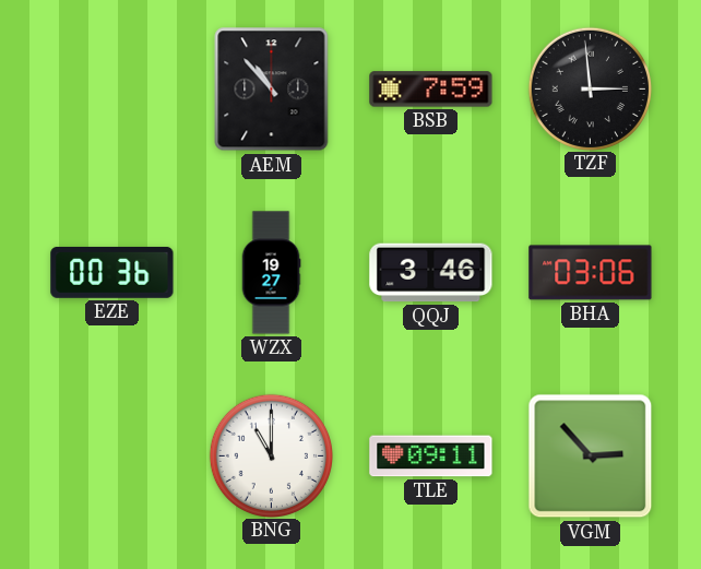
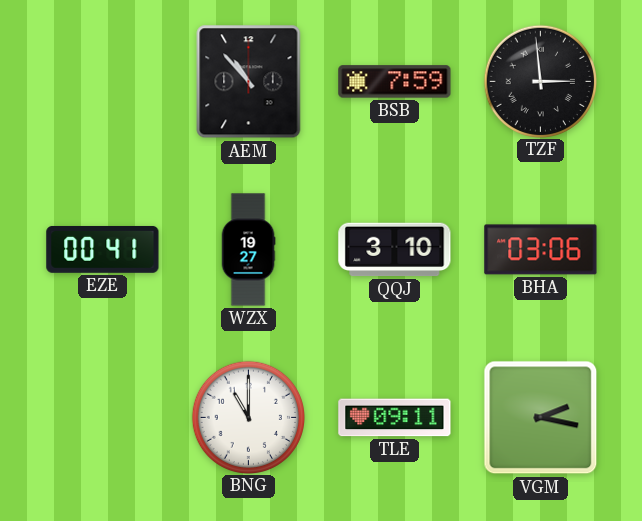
EZE: 00:36 -> 00:41
QQJ: 3:46 -> 3:10
VGM: 2:53 -> 2:17
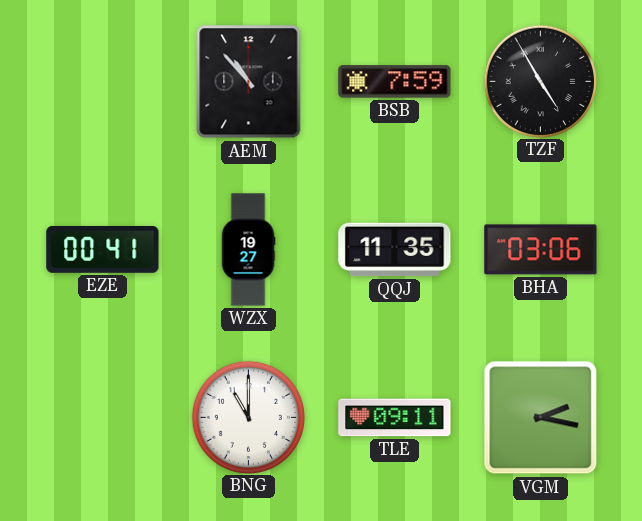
TZF: 2:59 -> 4:55
QQJ: 3:10 -> 11:35
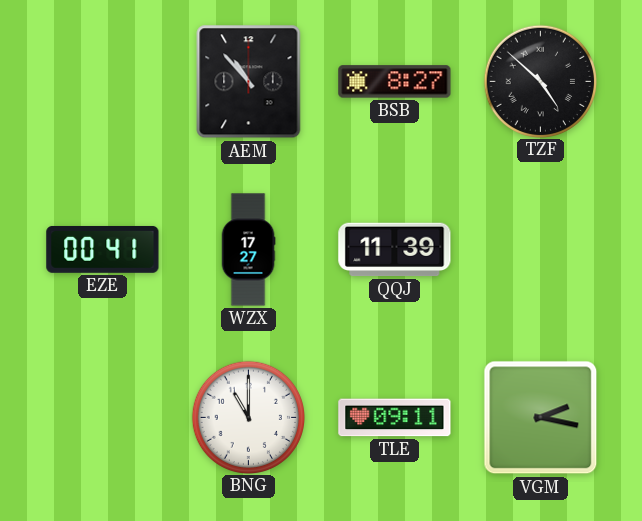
BSB: 7:59 -> 8:27
TZF: 4:55 -> 4:52
WZX: 19:27 -> 17:27
QQJ: 11:35 -> 11:39
BHA: 03:06 -> none
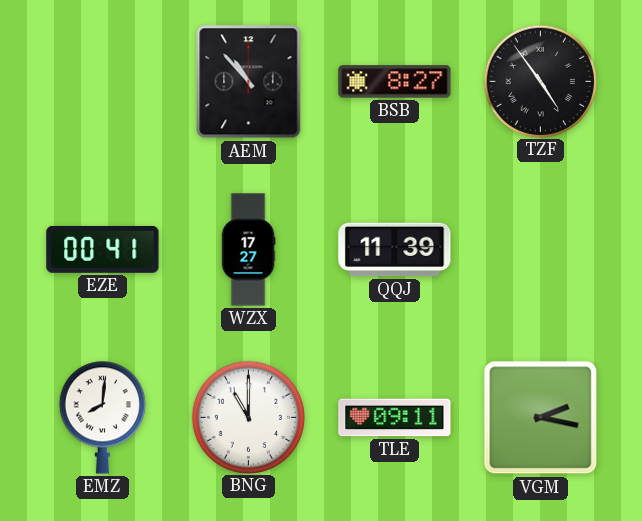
TZF: 4:52 -> 4:54
EMZ: none -> 8:01
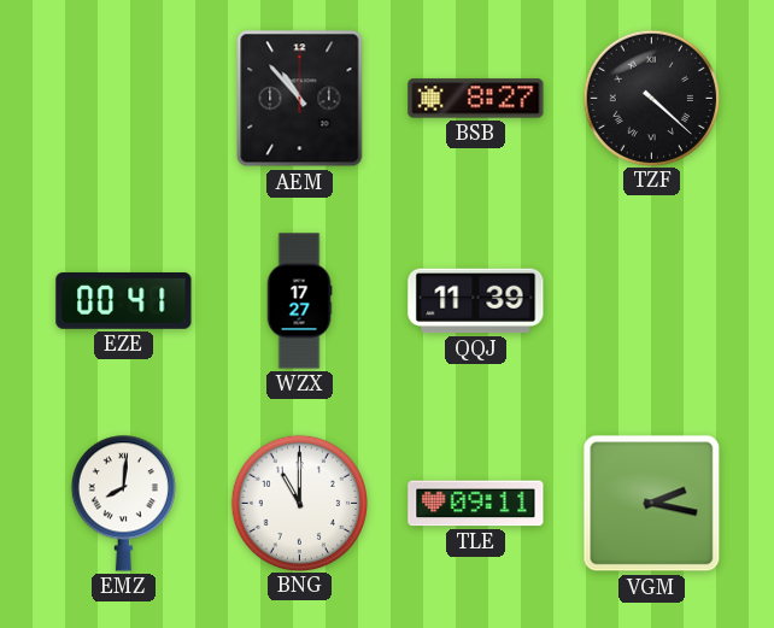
TZF: 4:54 -> 4:22
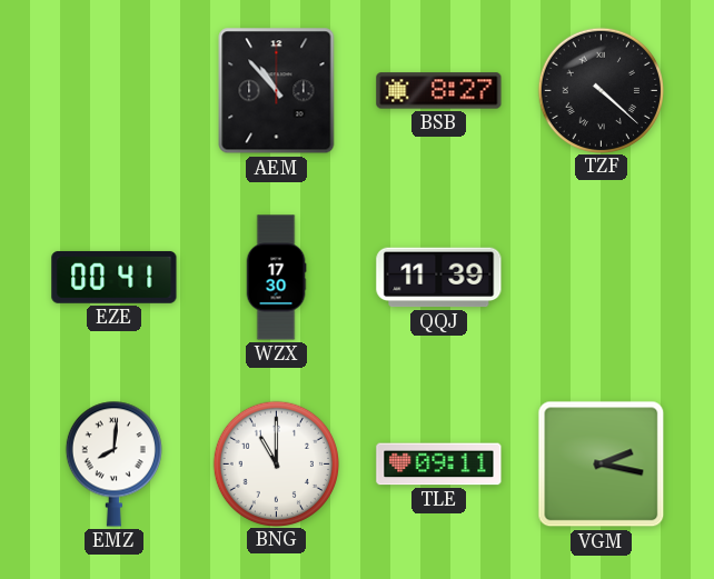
WZX: 17:27 -> 17:30
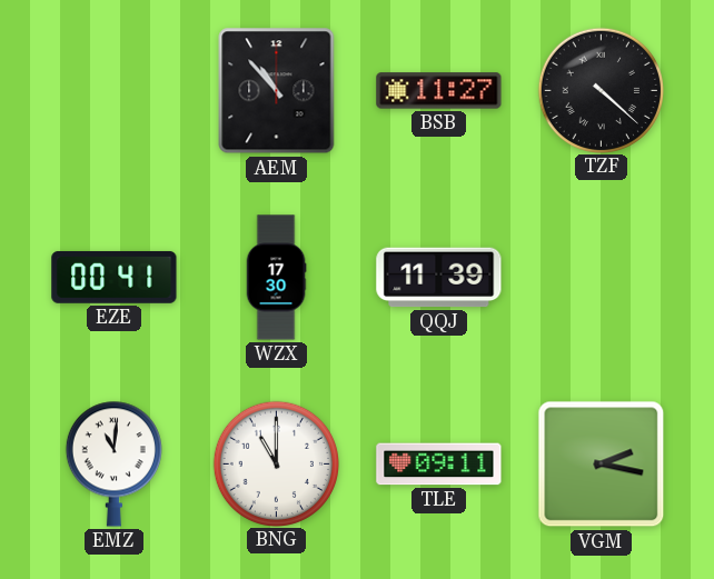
BSB: 8:27 -> 11:27
EMZ: 8:01 -> 11:01
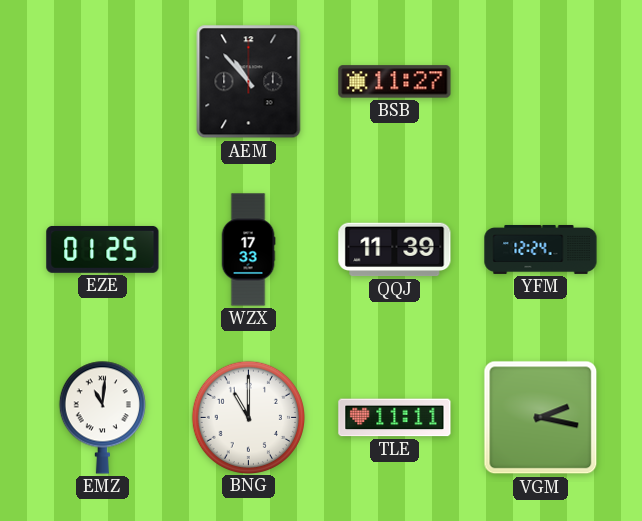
TZF: 4:22 -> none
EZE: 00:41 -> 01:25
WZX: 17:30 -> 17:33
YFM: none -> 12:24
TLE: 09:11 -> 11:11
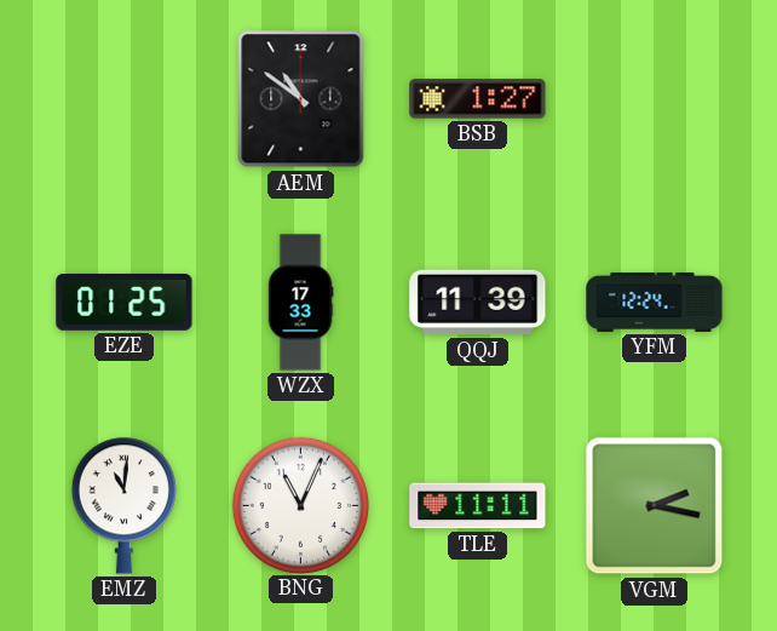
AEM: 10:53 -> 10:51
BSB: 11:27 -> 1:27
BNG: 11:00 -> 11:04
